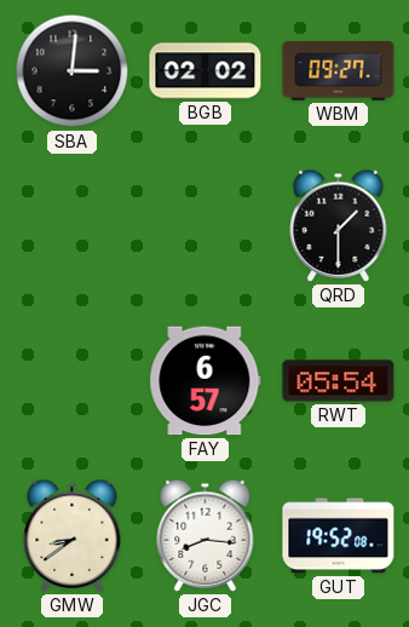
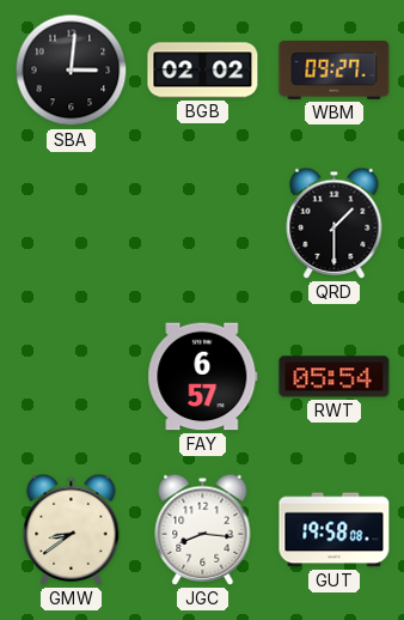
GUT: 19:52 -> 19:58
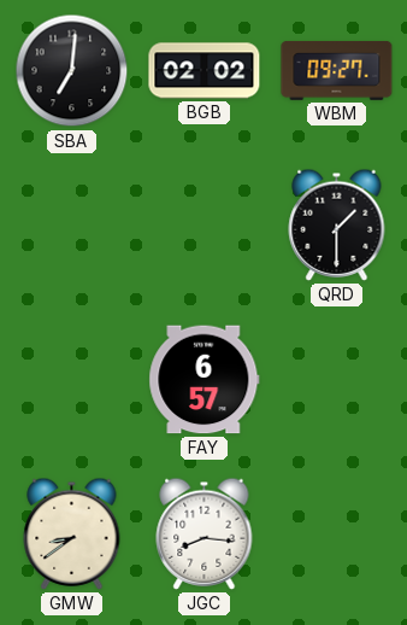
SBA: 3:01 -> 7:01
RWT: 05:54 -> none
GUT: 19:58 -> none
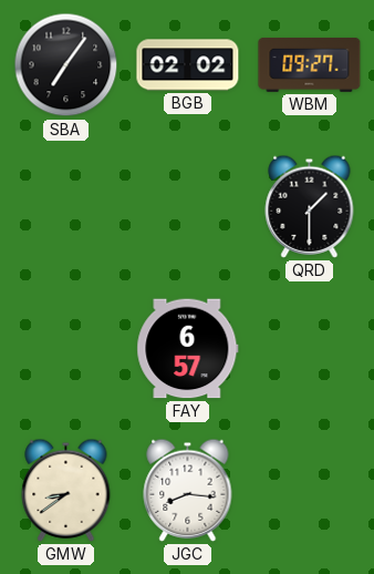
SBA: 7:01 -> 7:06
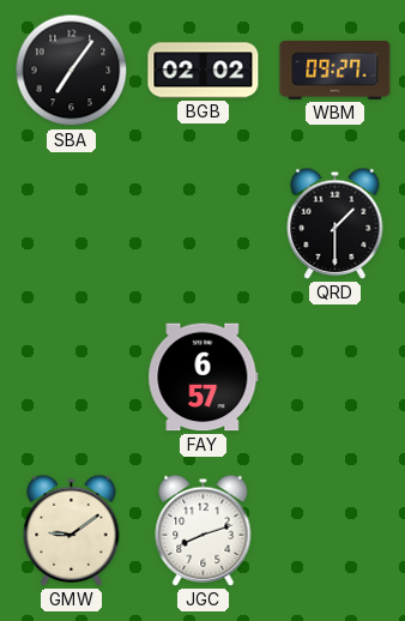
GMW: 8:39 -> 9:09
JGC: 8:16 -> 8:12
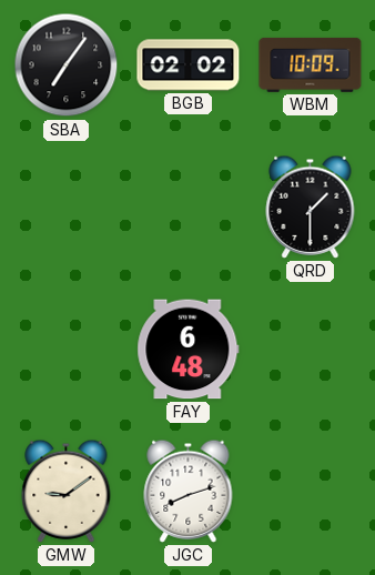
WBM: 09:27 -> 10:09
FAY: 6:57 -> 6:48
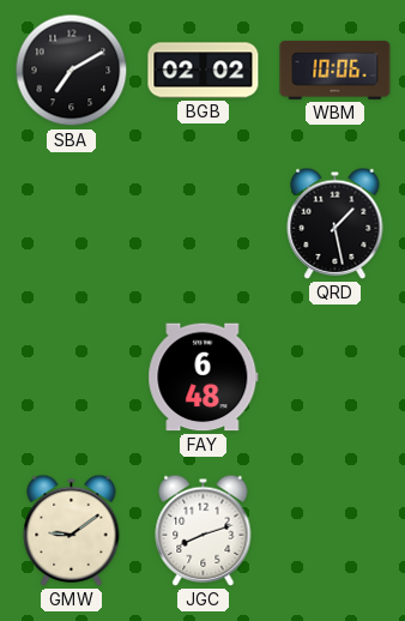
SBA: 7:06 -> 7:10
WBM: 10:09 -> 10:06
QRD: 1:30 -> 1:28
